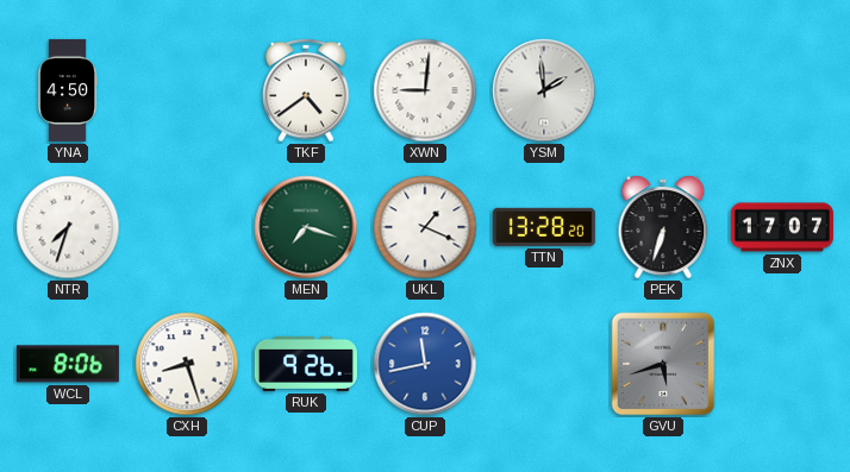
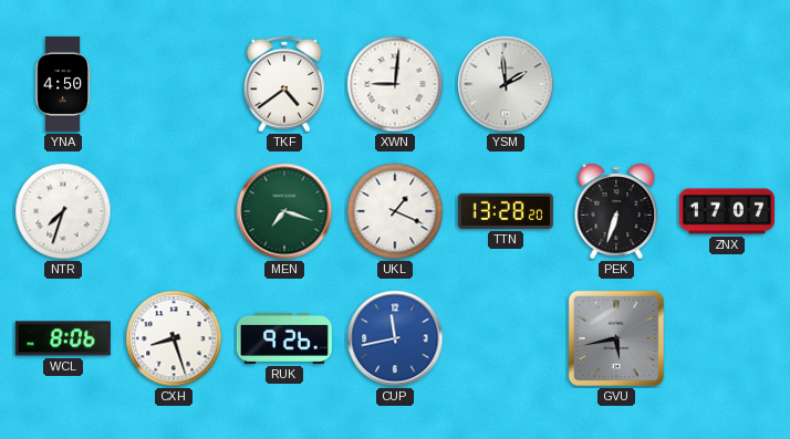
GVU: 5:42 -> 5:43
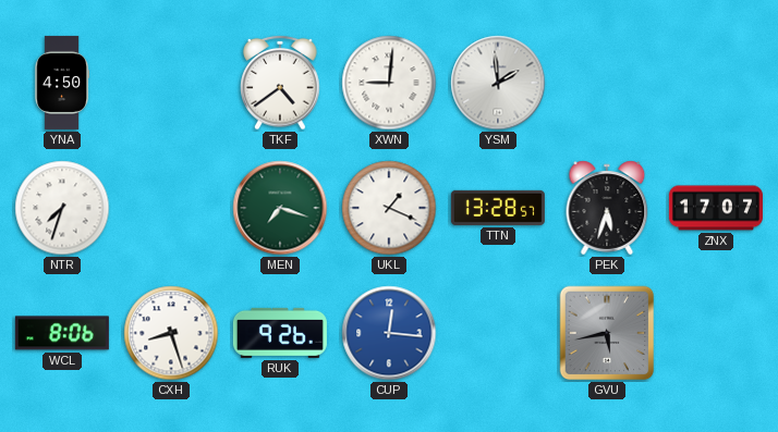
TTN: 13:28:20 -> 13:28:57
PEK: 6:33 -> 5:33
CUP: 11:43 -> 12:16
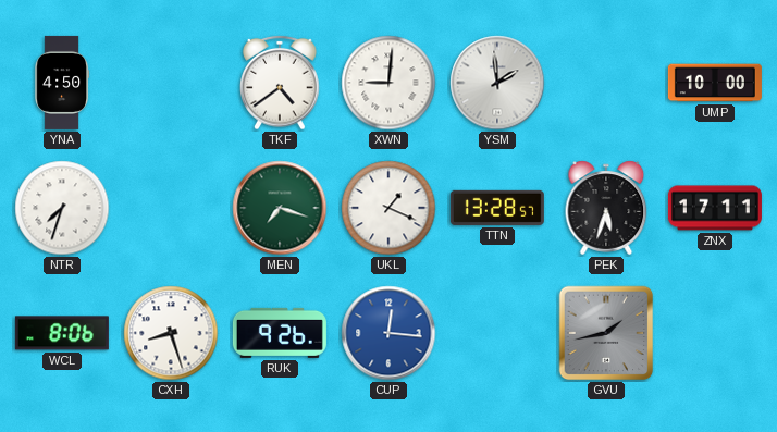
UMP: none -> 10:00
ZNX: 17:07 -> 17:11
GVU: 5:43 -> 1:43
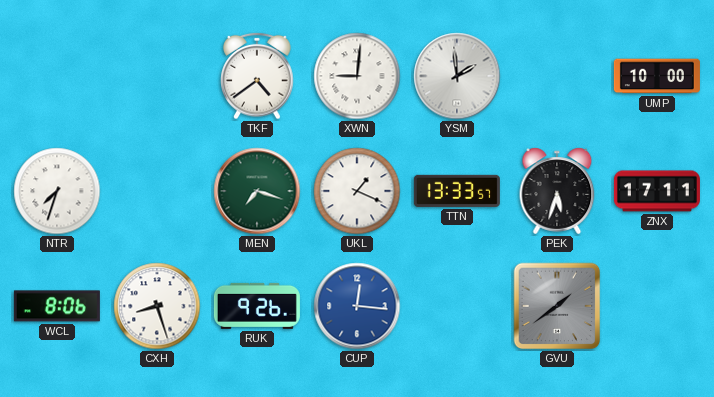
YNA: 4:50 -> none
TTN: 13:28 -> 13:33
GVU: 1:43 -> 1:39
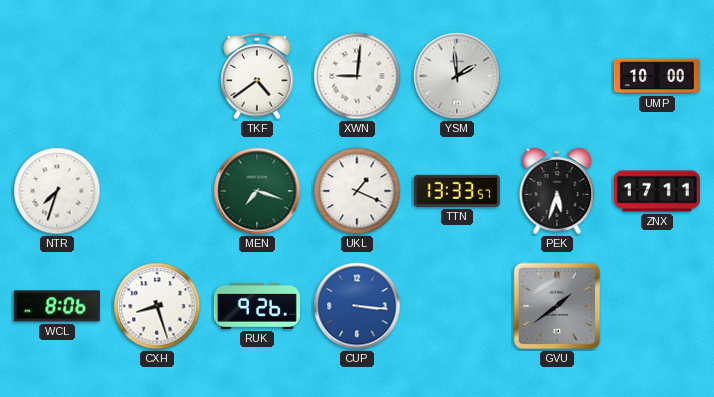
CUP: 12:16 -> 3:16
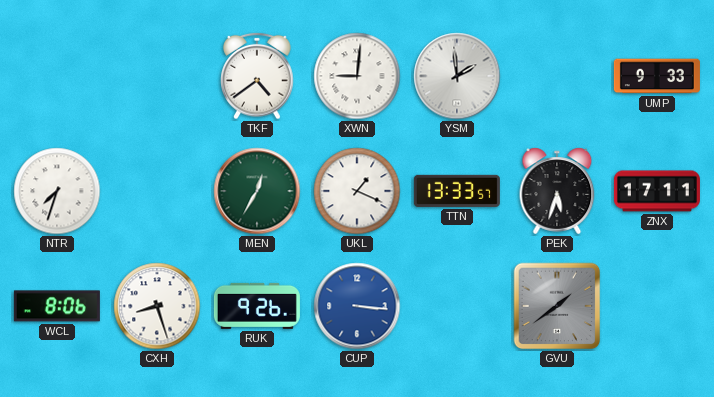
UMP: 10:00 -> 9:33
MEN: 7:18 -> 12:35
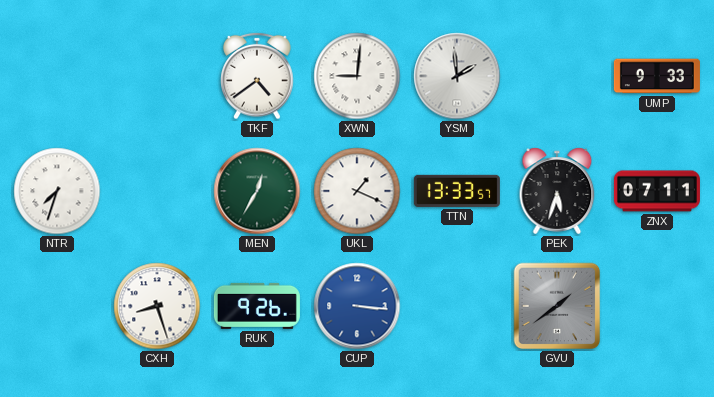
ZNX: 17:11 -> 07:11
WCL: 8:06 -> none
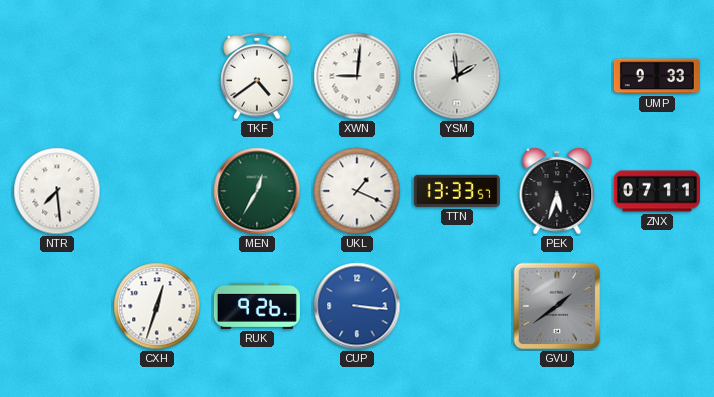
NTR: 7:33 -> 7:29
CXH: 8:27 -> 12:33
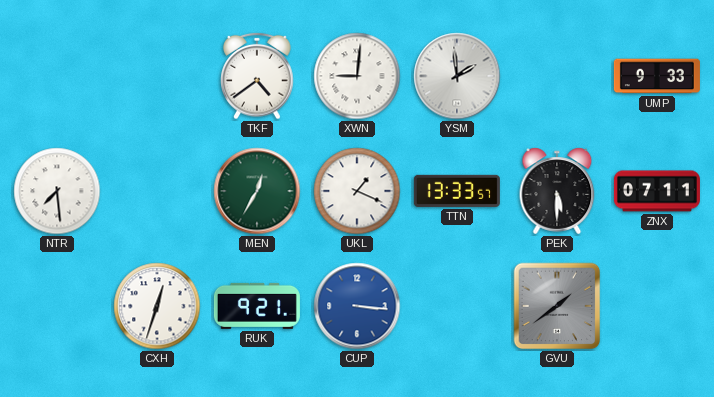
PEK: 5:33 -> 5:30
RUK: 9:26 -> 9:21
